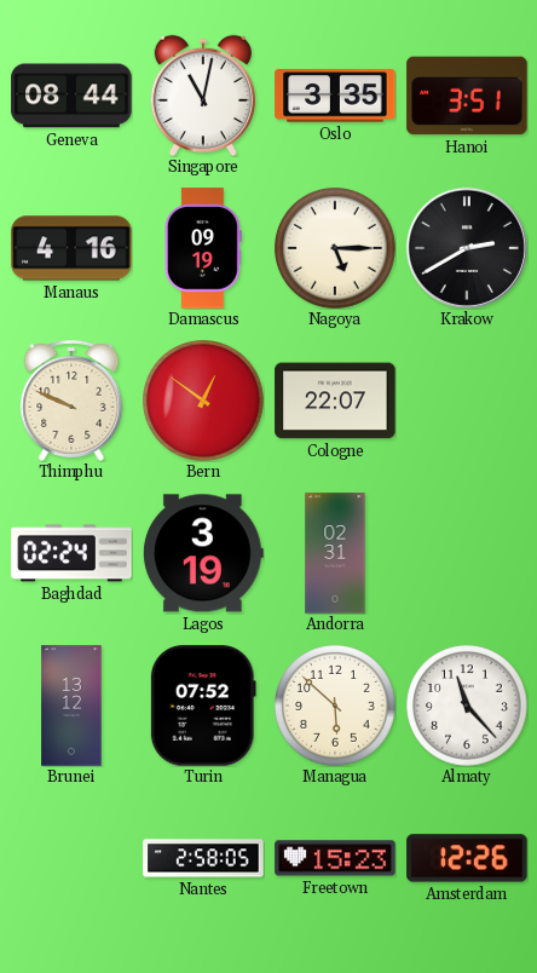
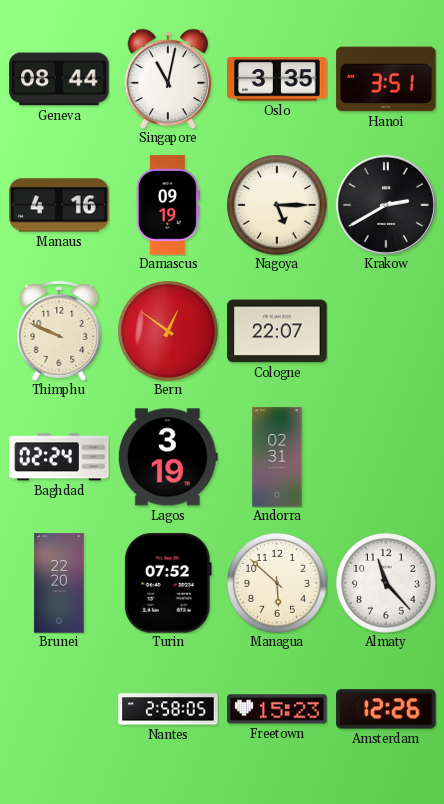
Brunei: 13:12 -> 22:20
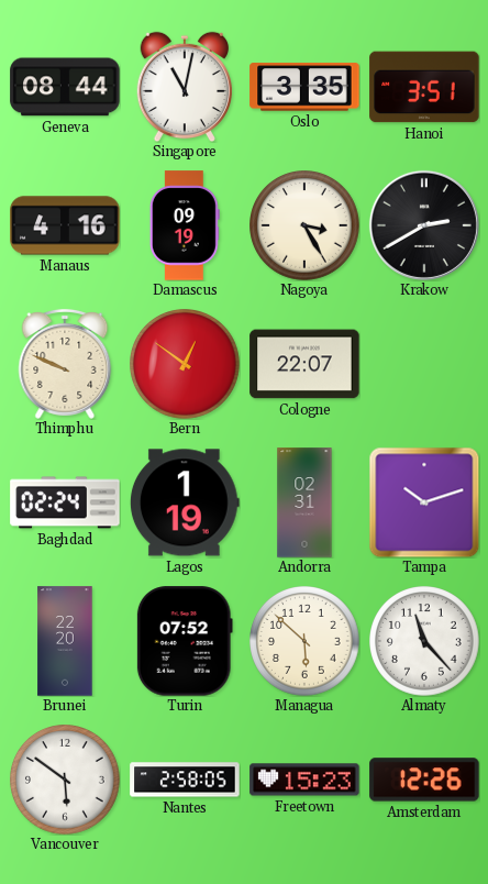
Nagoya: 5:15 -> 3:25
Lagos: 3:19 -> 1:19
Tampa: none -> 10:12
Vancouver: none -> 5:51
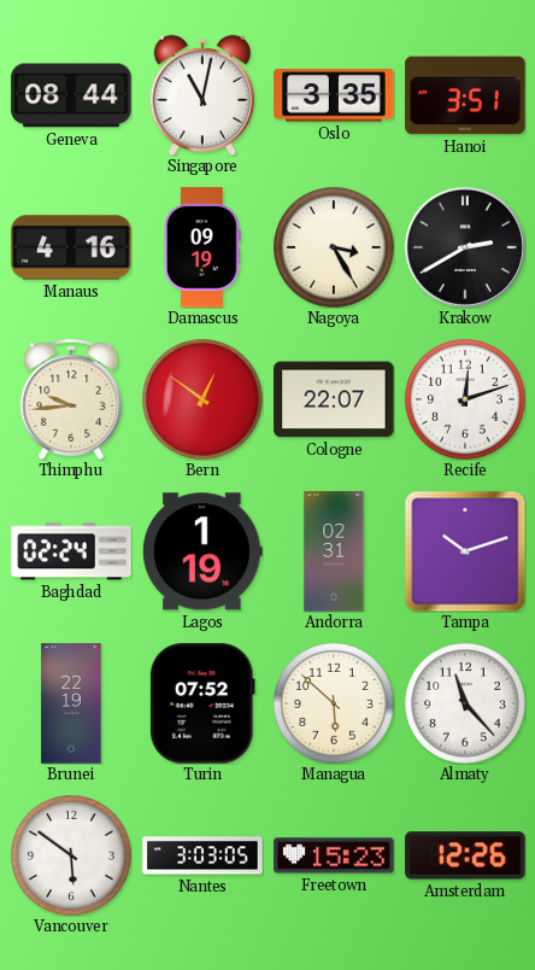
Thimphu: 9:49 -> 9:44
Recife: none -> 12:12
Brunei: 22:20 -> 22:19
Nantes: 2:58 -> 3:03
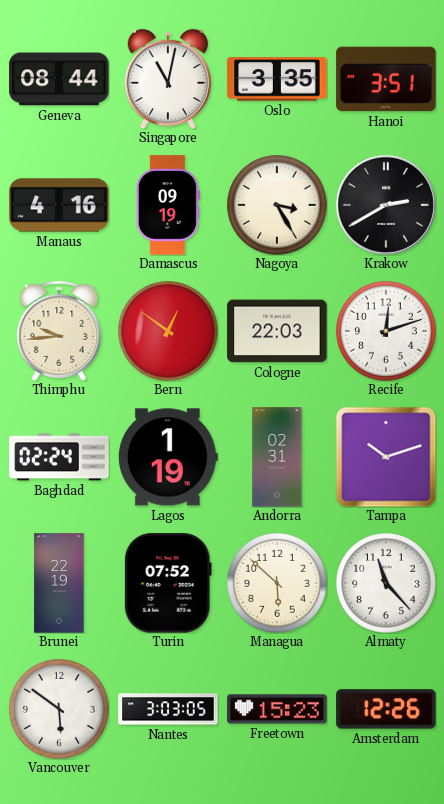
Cologne: 22:07 -> 22:03
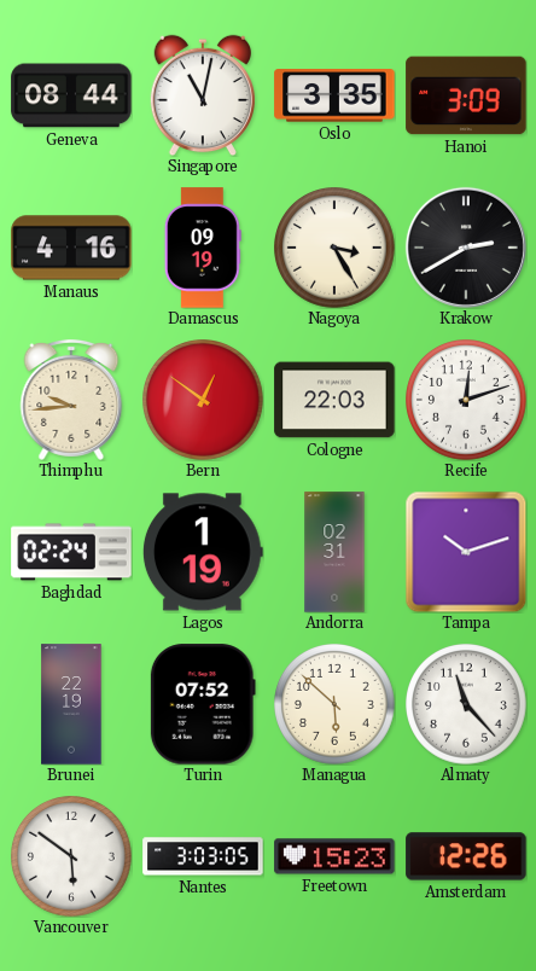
Hanoi: 3:51 -> 3:09
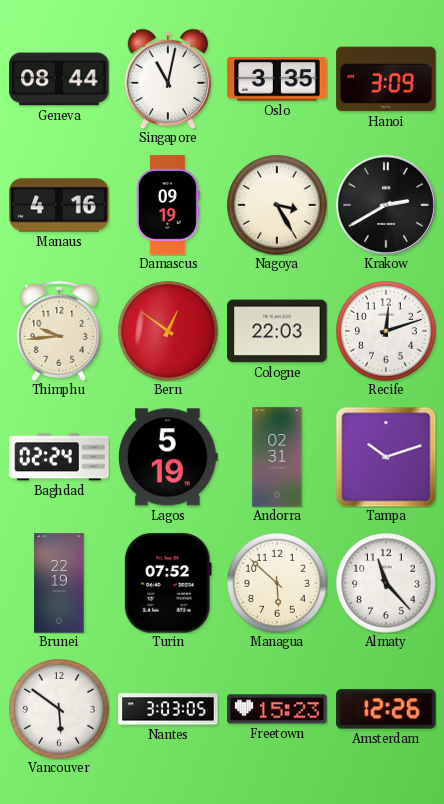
Lagos: 1:19 -> 5:19
